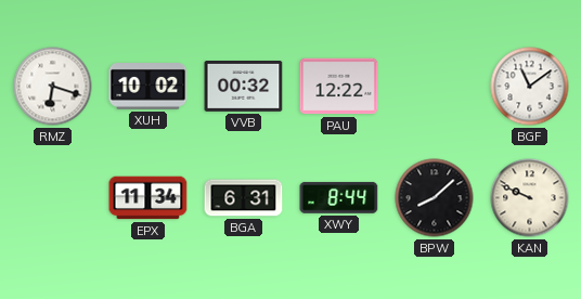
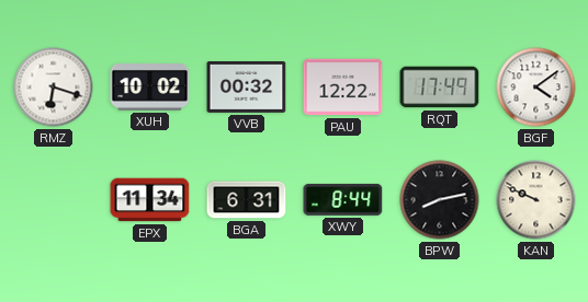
RQT: none -> 17:49
BGF: 11:09 -> 4:09
BPW: 8:08 -> 8:13
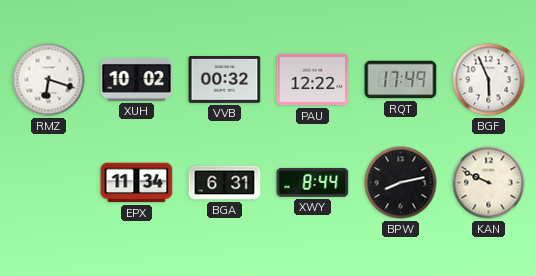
BGF: 4:09 -> 5:56
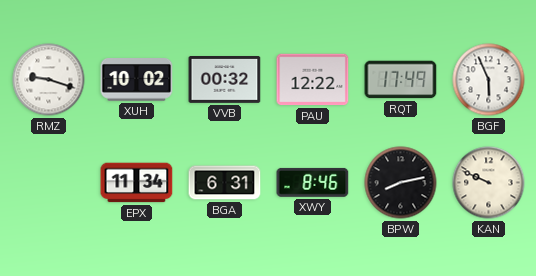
RMZ: 6:18 -> 9:18
XWY: 8:44 -> 8:46
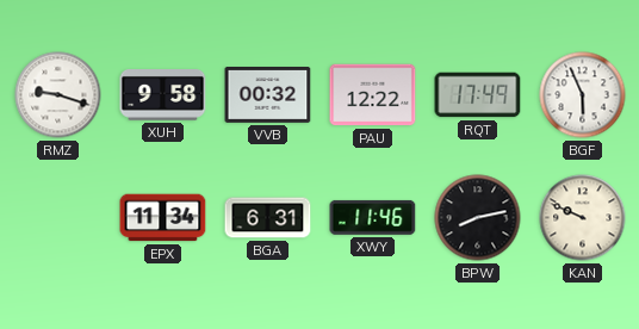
XUH: 10:02 -> 9:58
XWY: 8:46 -> 11:46
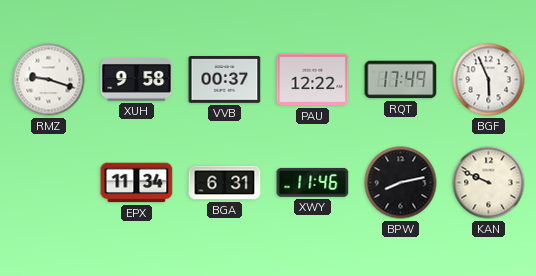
VVB: 00:32 -> 00:37
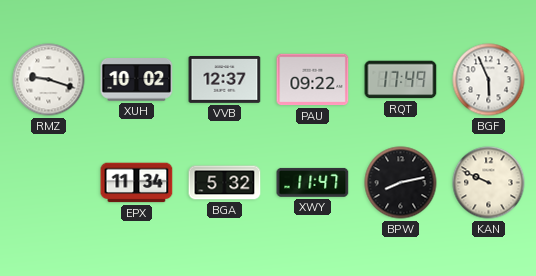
XUH: 9:58 -> 10:02
VVB: 00:37 -> 12:37
PAU: 12:22 -> 09:22
BGA: 6:31 -> 5:32
XWY: 11:46 -> 11:47
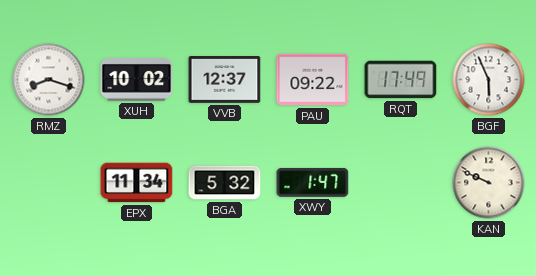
RMZ: 9:18 -> 8:18
XWY: 11:47 -> 1:47
BPW: 8:13 -> none
